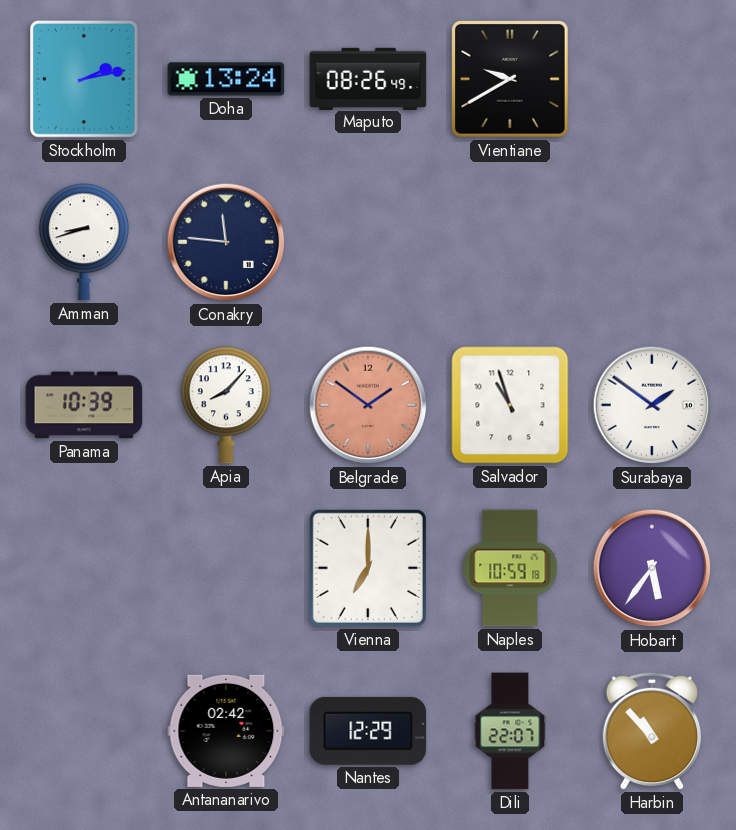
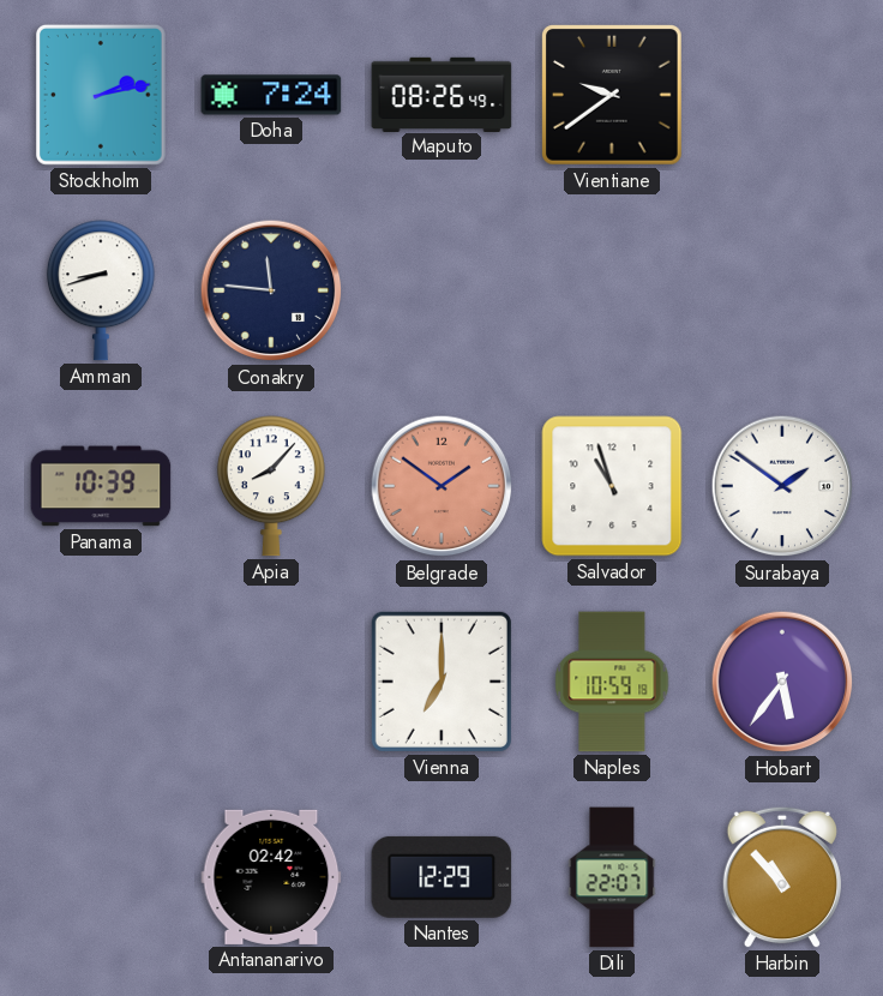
Doha: 13:24 -> 7:24
Vientiane: 9:40 -> 9:39
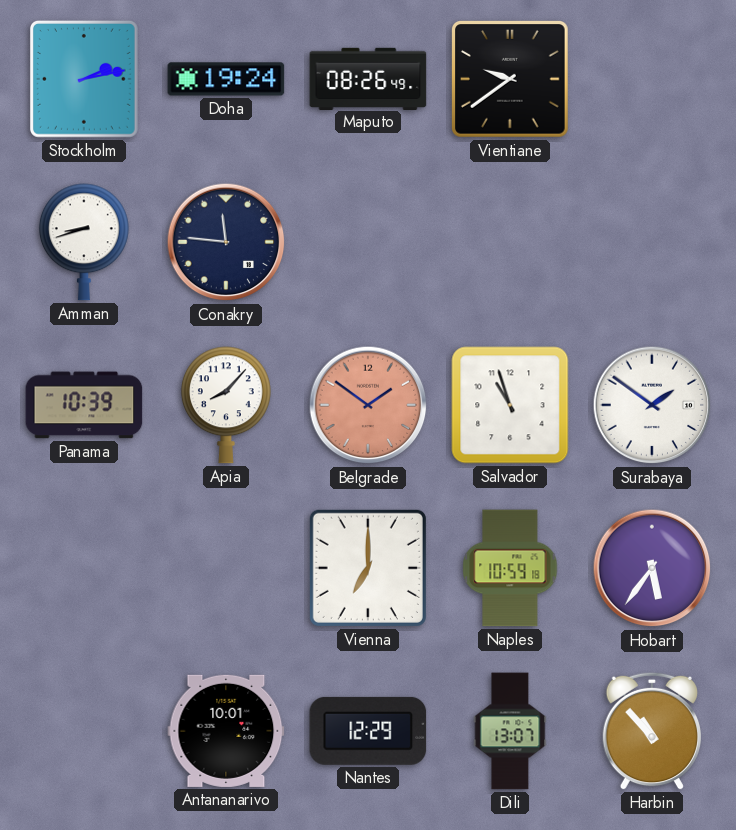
Doha: 7:24 -> 19:24
Antananarivo: 02:42 -> 10:01
Dili: 22:07 -> 13:07
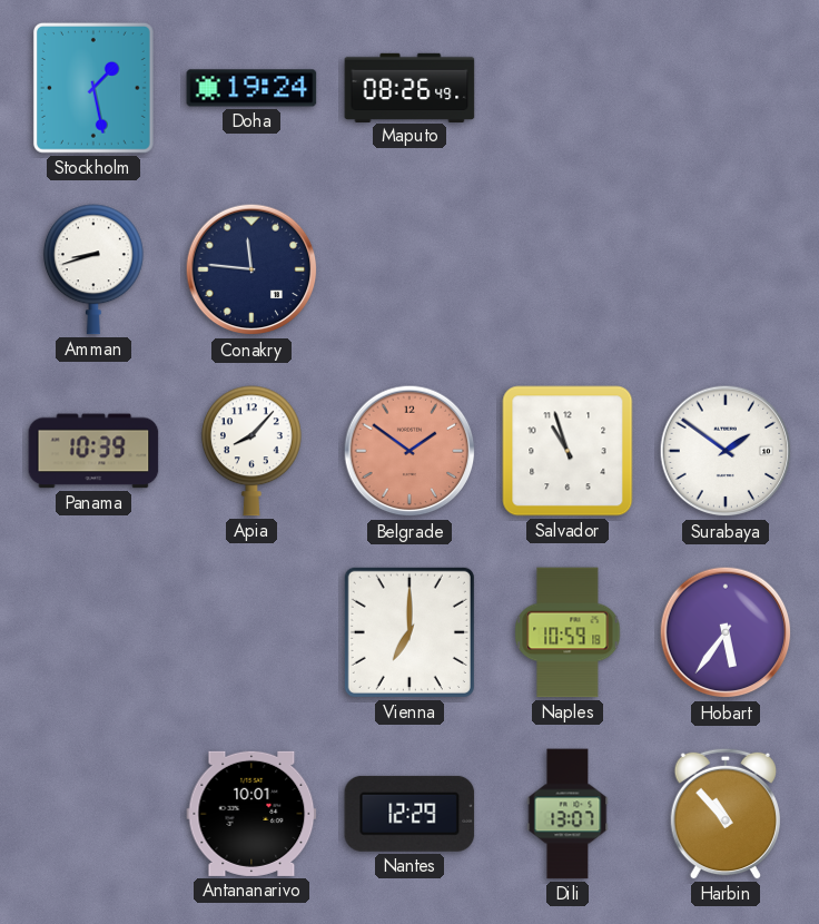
Stockholm: 2:13 -> 1:28
Vientiane: 9:39 -> none
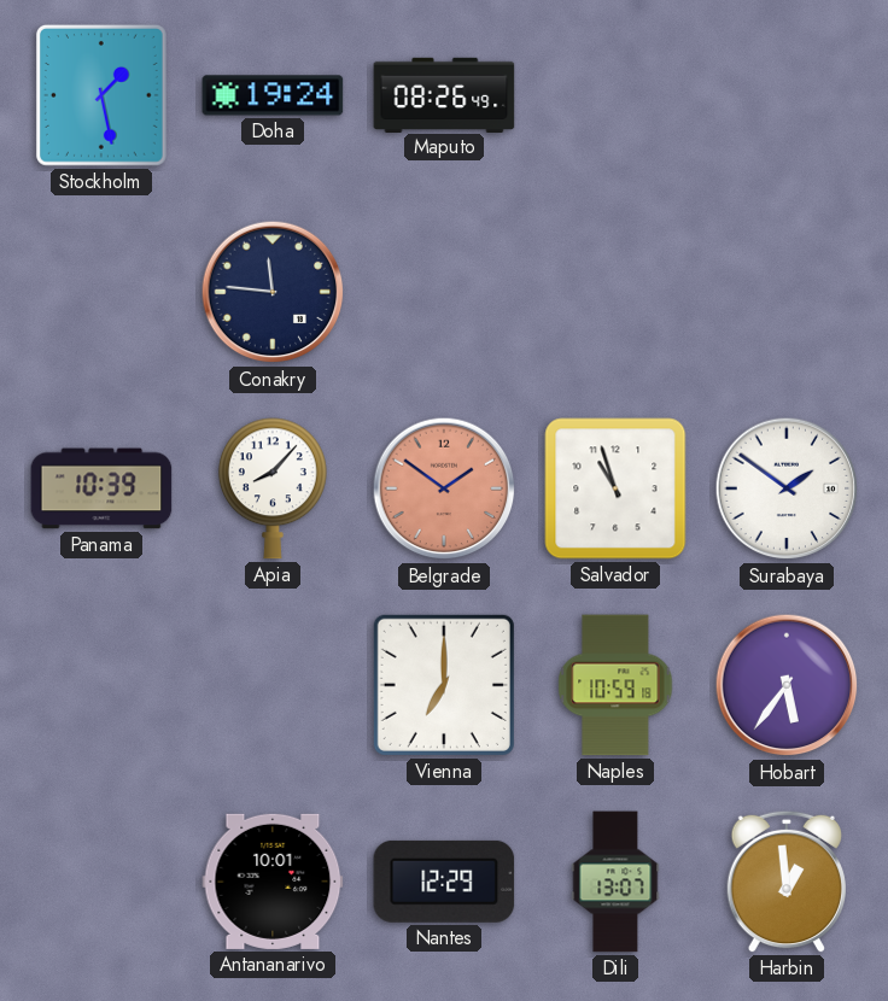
Amman: 8:42 -> none
Harbin: 10:53 -> 12:59
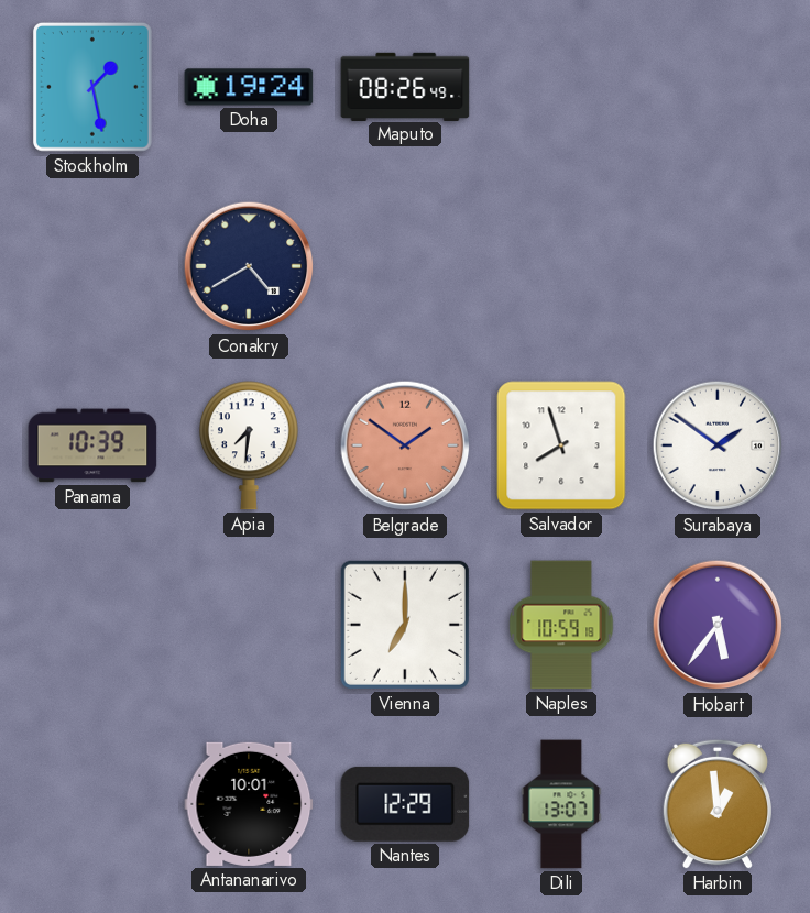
Conakry: 11:46 -> 4:40
Apia: 8:07 -> 7:31
Salvador: 10:57 -> 7:57
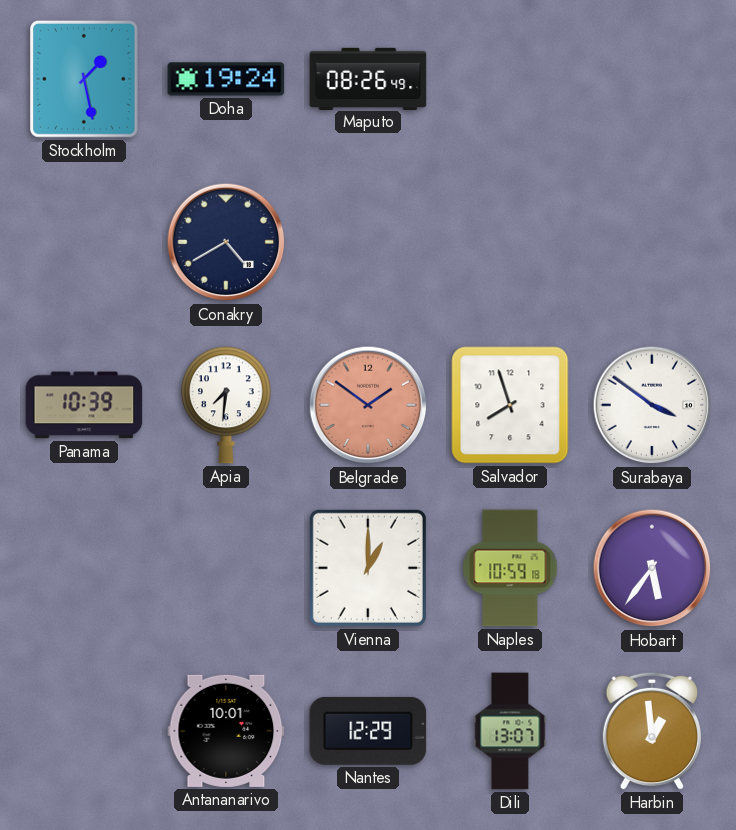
Surabaya: 1:51 -> 3:51
Vienna: 7:00 -> 1:00
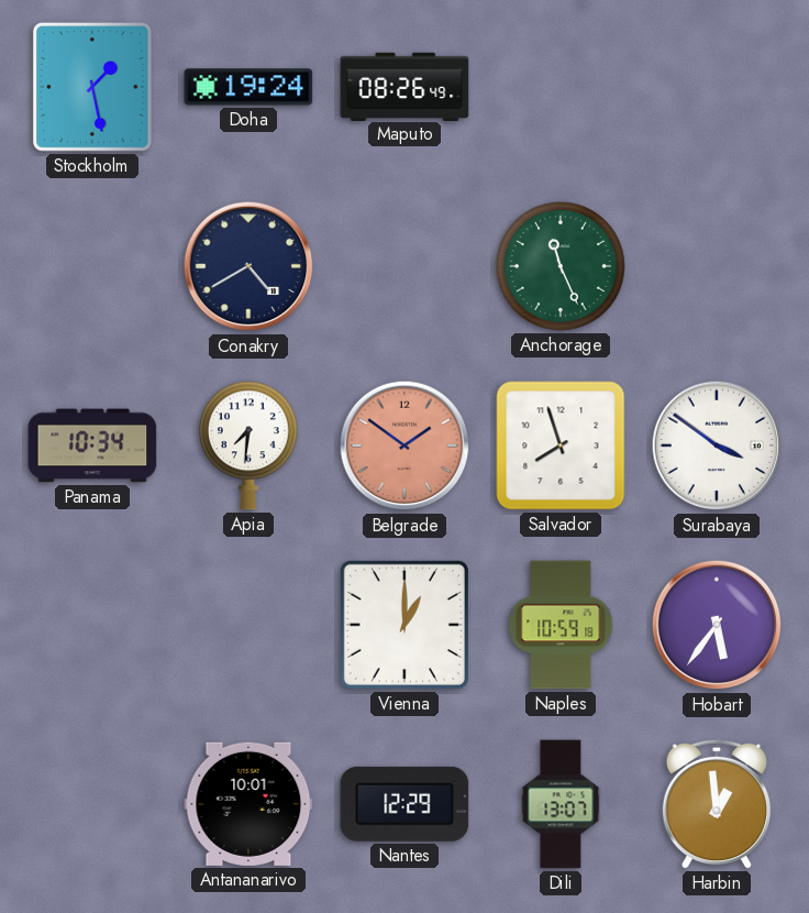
Anchorage: none -> 11:26
Panama: 10:39 -> 10:34
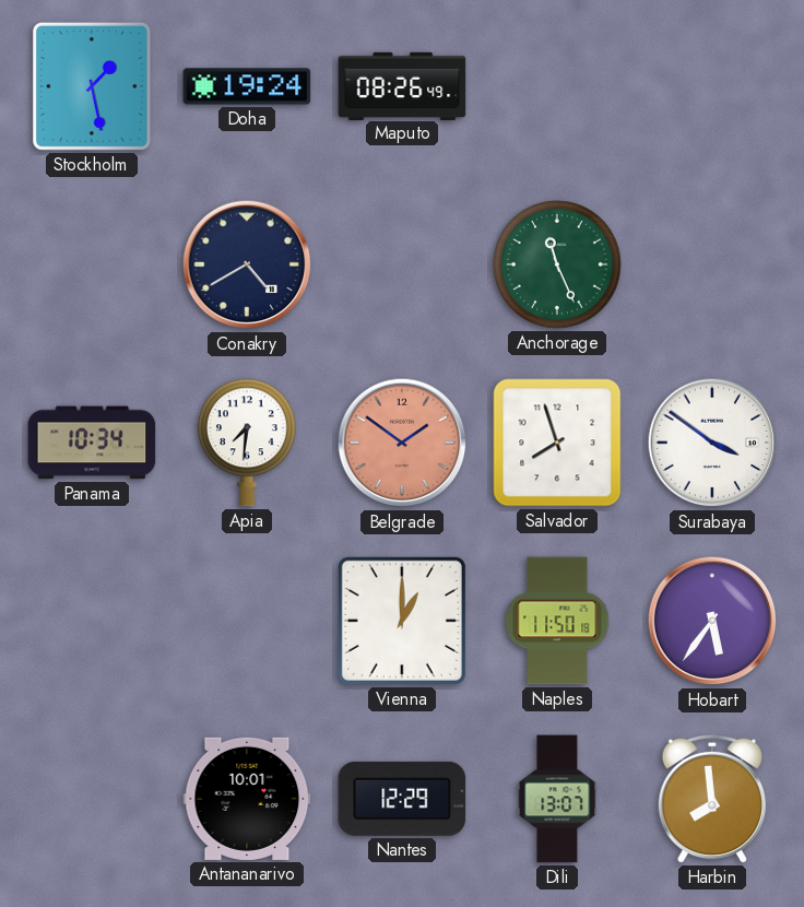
Naples: 10:59 -> 11:50
Harbin: 12:59 -> 7:59
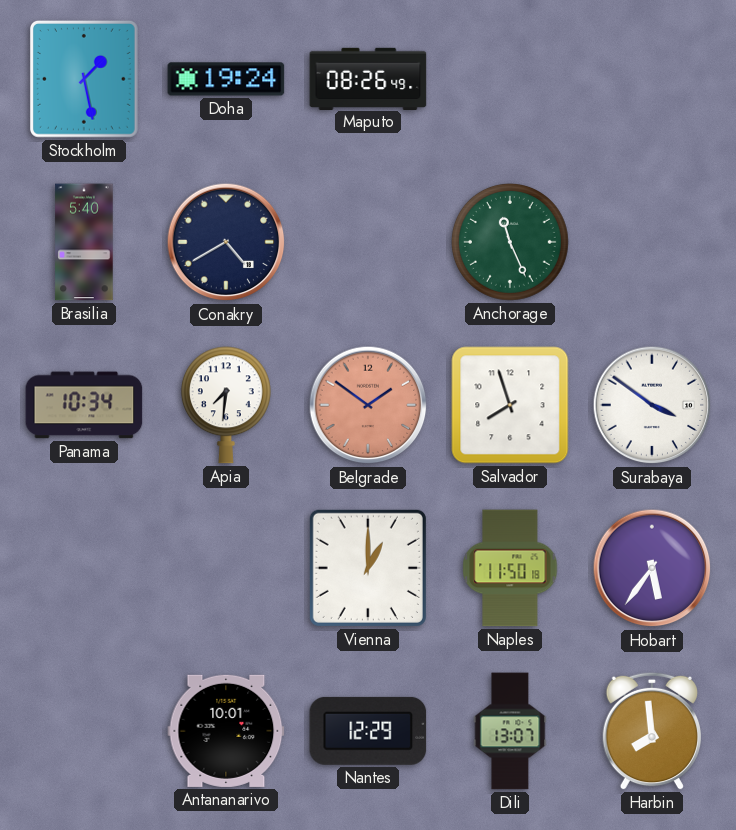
Brasilia: none -> 5:40
